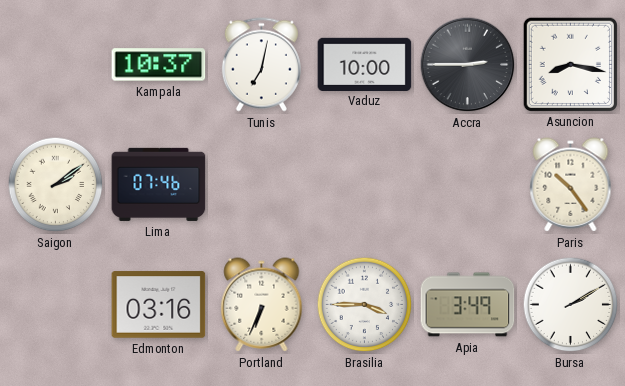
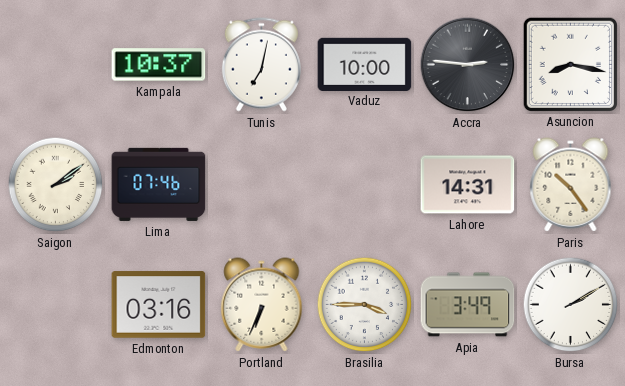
Accra: 2:45 -> 2:46
Lahore: none -> 14:31
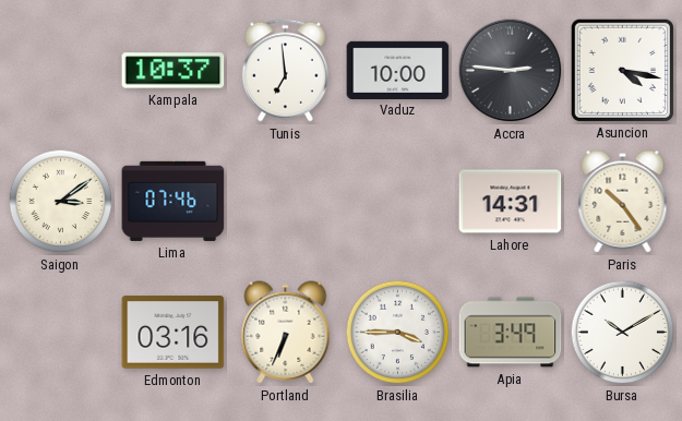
Tunis: 7:02 -> 6:59
Asuncion: 8:17 -> 4:17
Saigon: 2:09 -> 3:09
Bursa: 2:10 -> 10:10
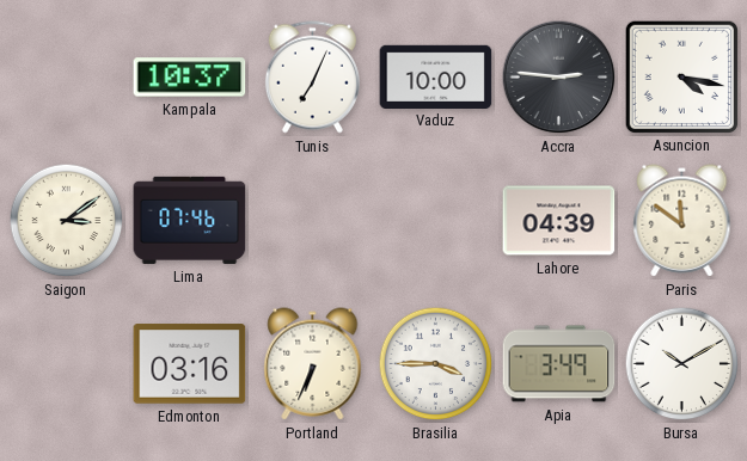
Tunis: 6:59 -> 7:04
Lahore: 14:31 -> 04:39
Paris: 10:24 -> 11:51
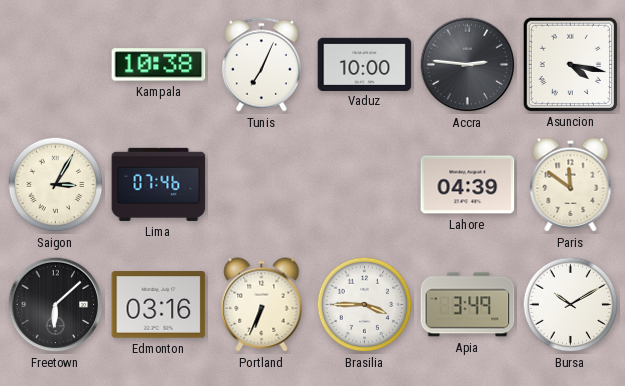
Kampala: 10:37 -> 10:38
Saigon: 3:09 -> 3:05
Freetown: none -> 6:08
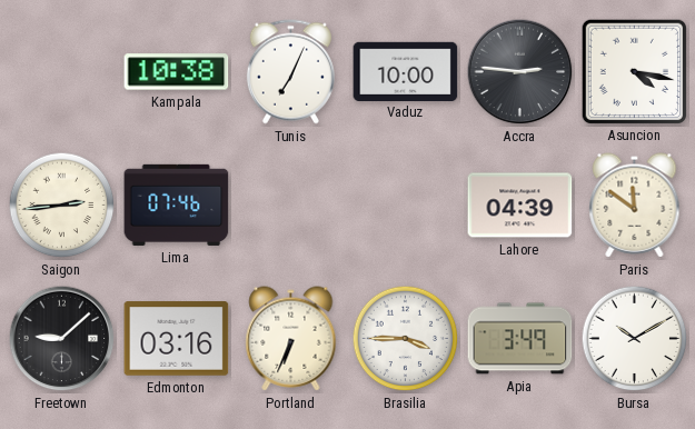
Saigon: 3:05 -> 2:44
Freetown: 6:08 -> 9:08
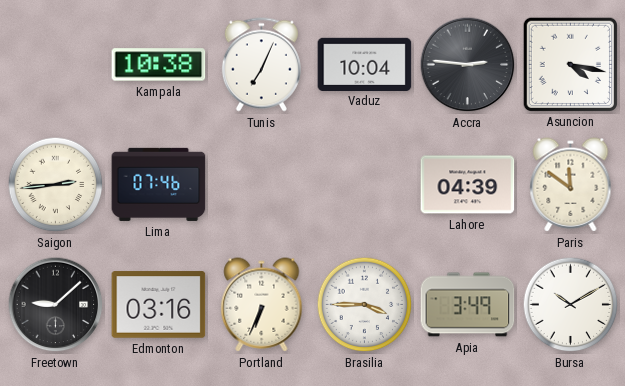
Vaduz: 10:00 -> 10:04
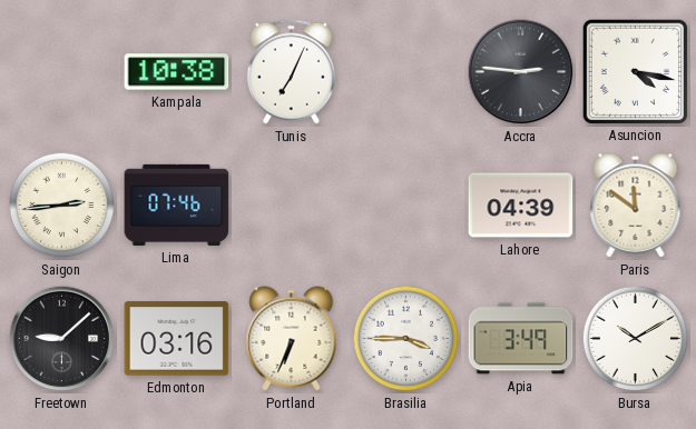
Vaduz: 10:04 -> none
